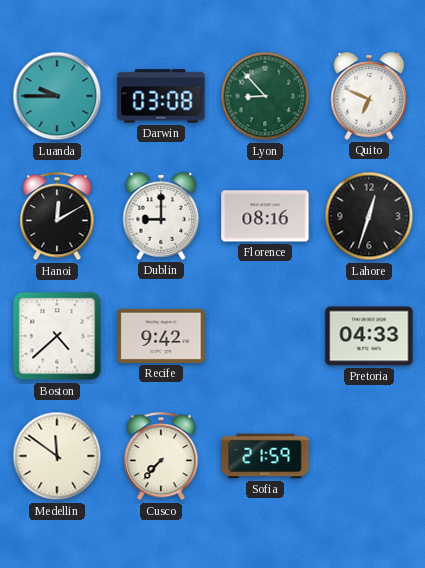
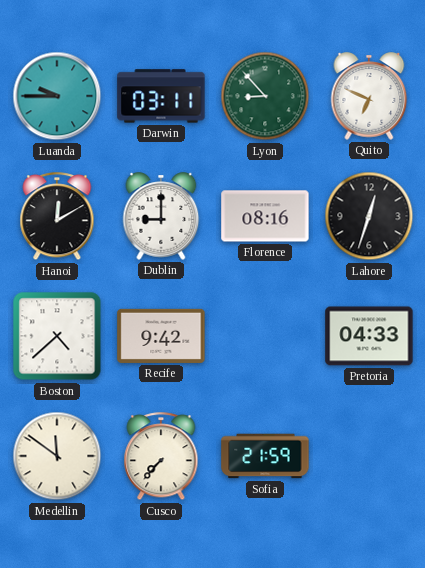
Darwin: 03:08 -> 03:11
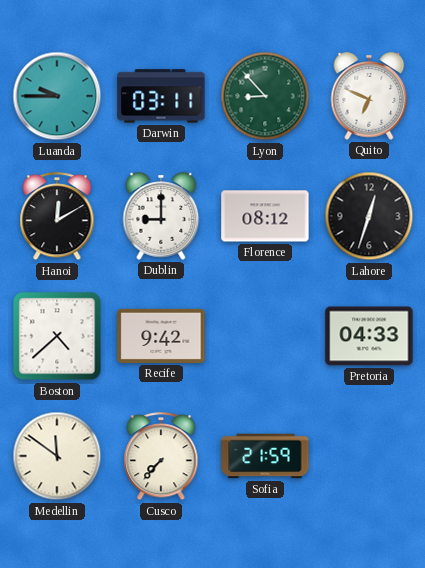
Florence: 08:16 -> 08:12
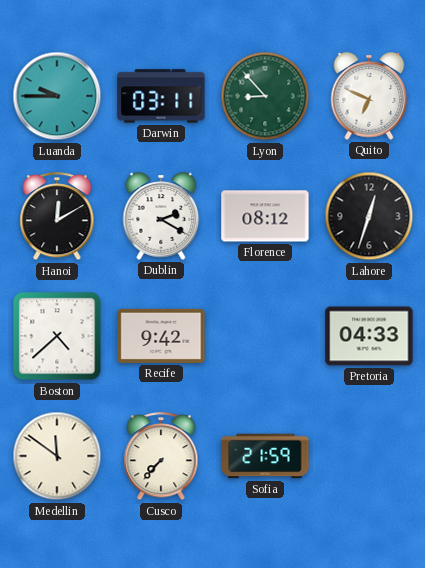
Dublin: 9:00 -> 2:20
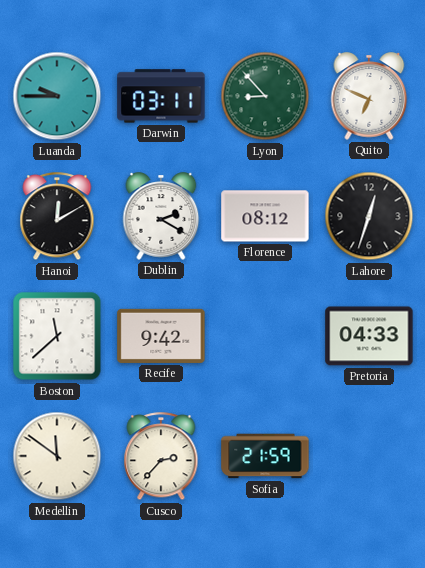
Boston: 4:38 -> 11:38
Cusco: 7:37 -> 2:37
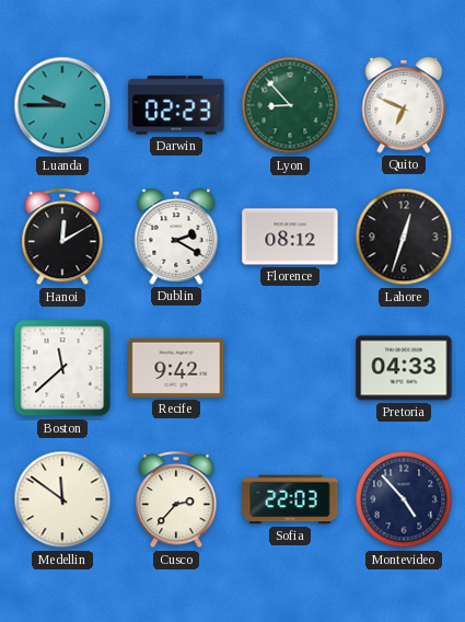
Darwin: 03:11 -> 02:23
Sofia: 21:59 -> 22:03
Montevideo: none -> 4:53
